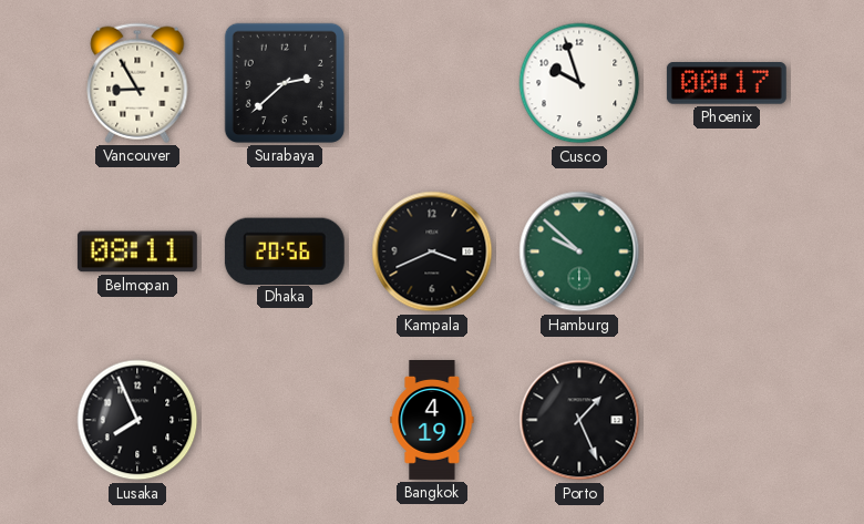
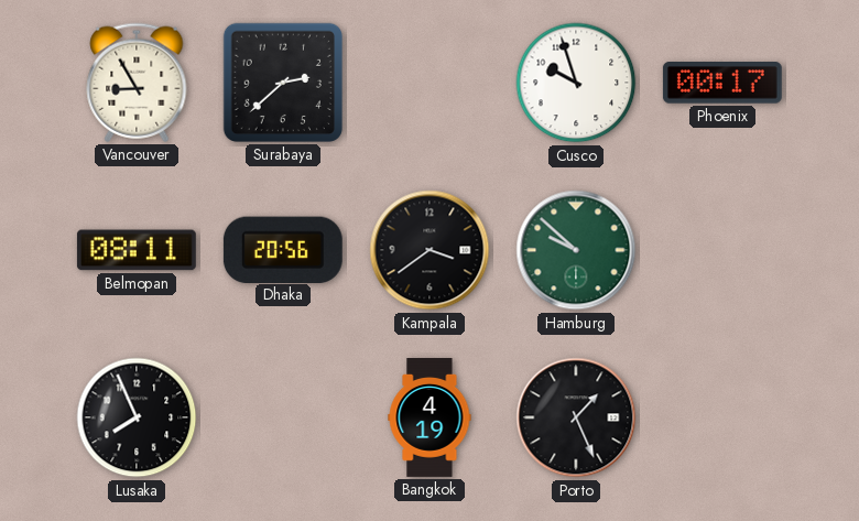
Kampala: 3:41 -> 3:39
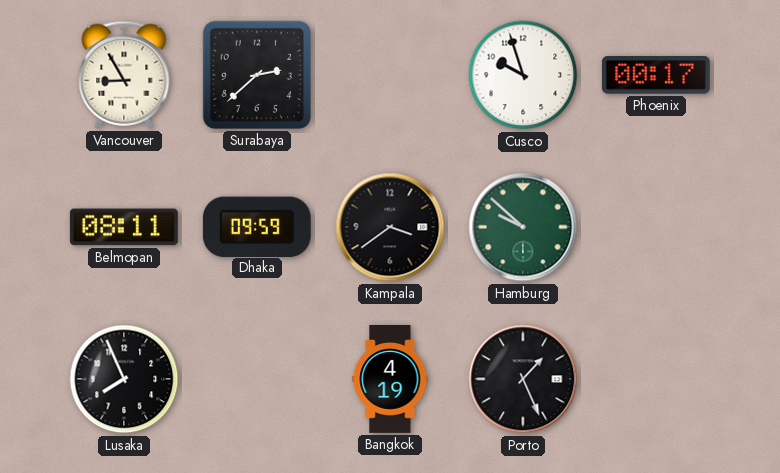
Dhaka: 20:56 -> 09:59
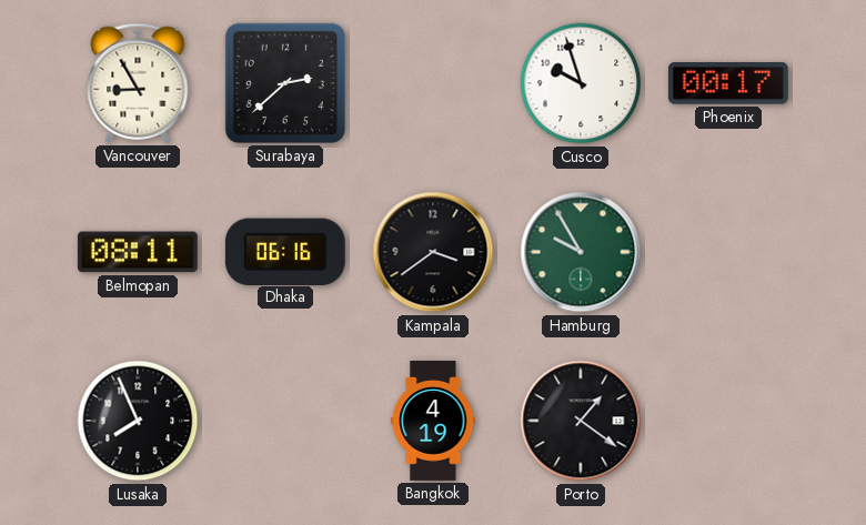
Dhaka: 09:59 -> 06:16
Hamburg: 9:52 -> 9:55
Porto: 1:26 -> 1:21
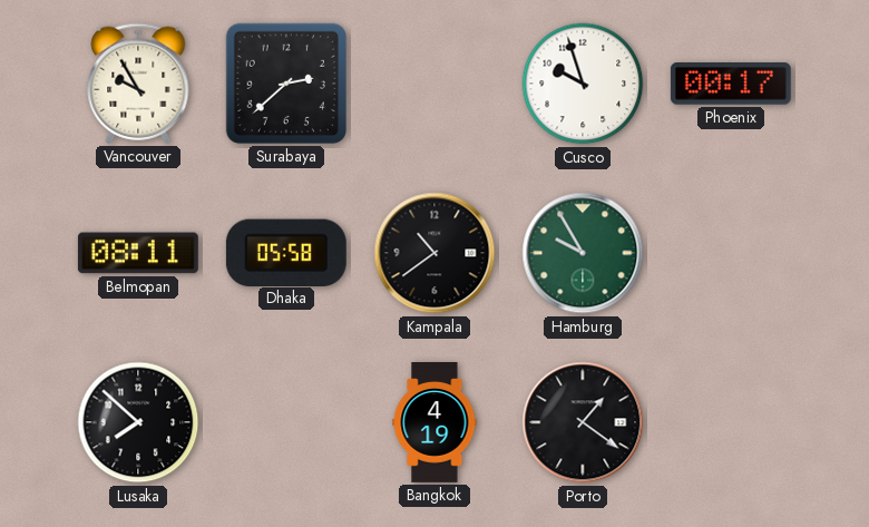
Vancouver: 8:55 -> 9:55
Dhaka: 06:16 -> 05:58
Kampala: 3:39 -> 10:39
Lusaka: 7:56 -> 7:52
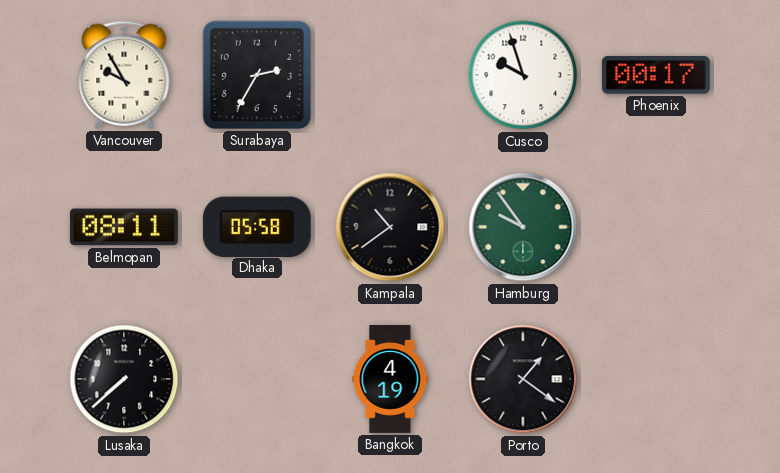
Surabaya: 2:38 -> 2:35
Hamburg: 9:55 -> 9:54
Lusaka: 7:52 -> 7:38
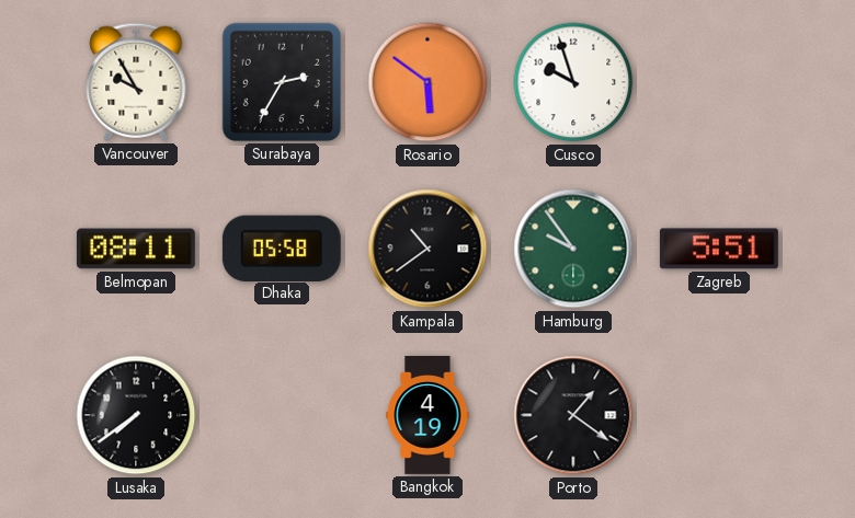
Rosario: none -> 5:51
Phoenix: 00:17 -> none
Zagreb: none -> 5:51
Lusaka: 7:38 -> 7:39
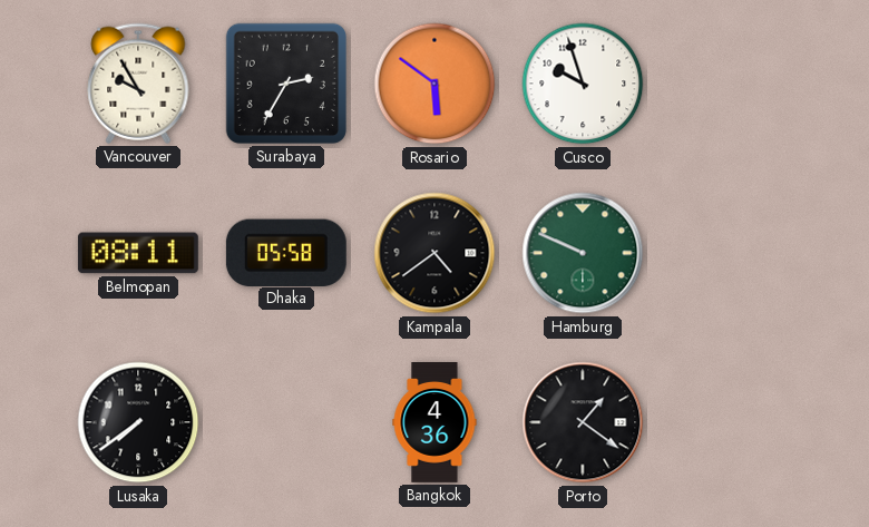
Kampala: 10:39 -> 4:39
Hamburg: 9:54 -> 9:49
Zagreb: 5:51 -> none
Bangkok: 4:19 -> 4:36
